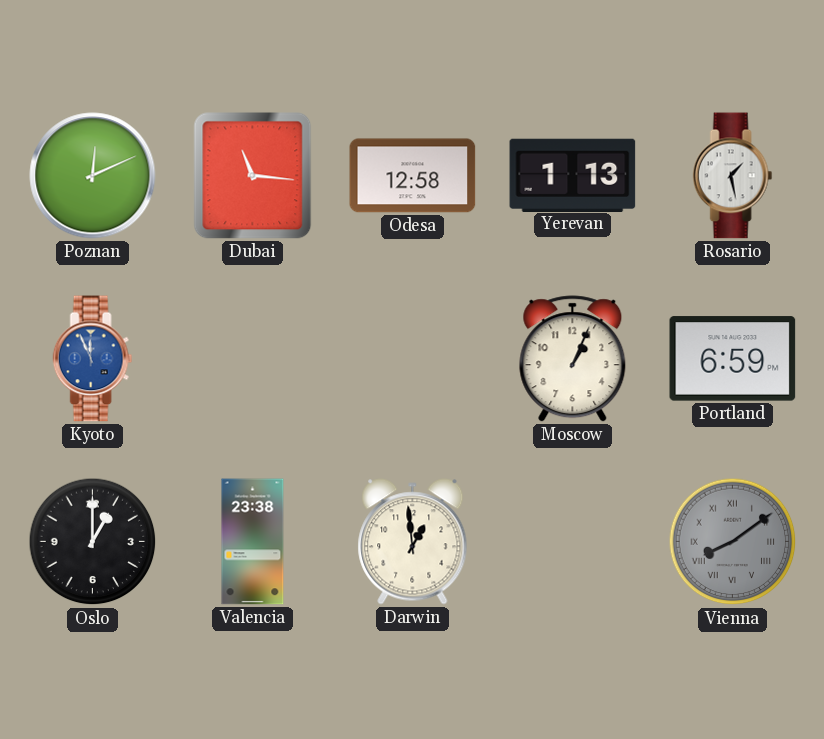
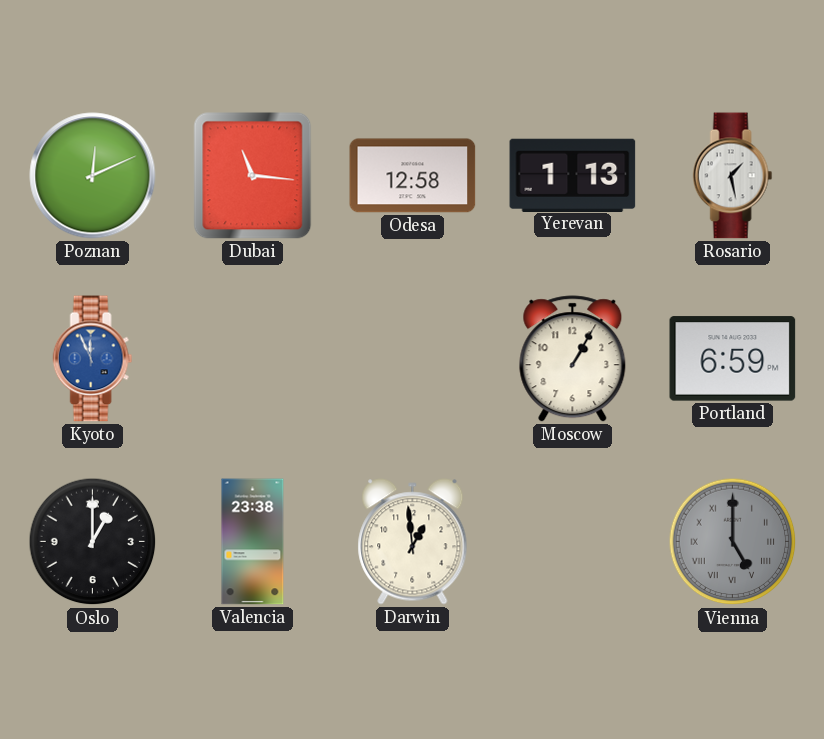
Moscow: 1:04 -> 1:05
Vienna: 8:09 -> 5:00
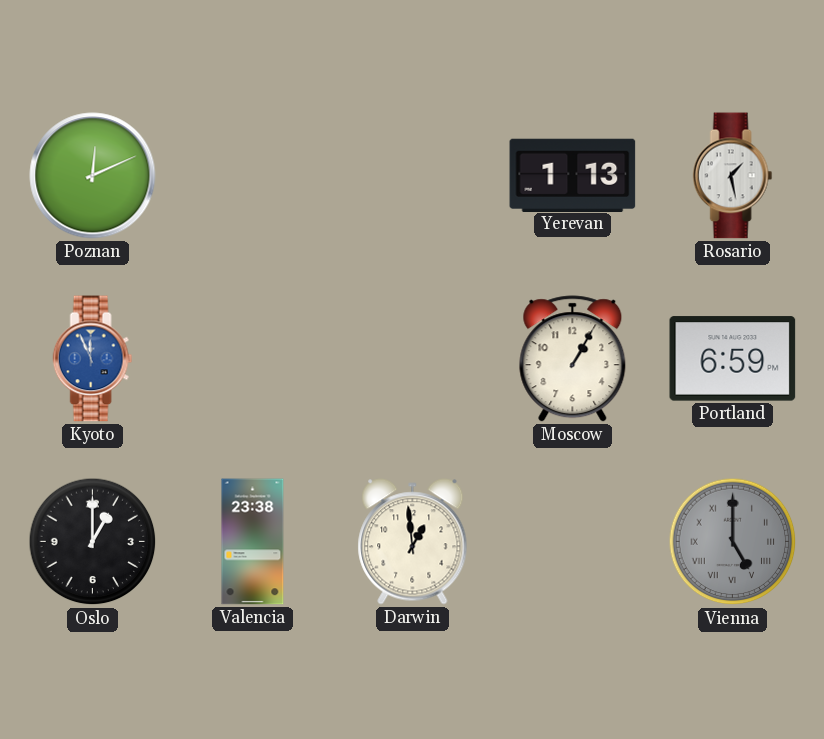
Dubai: 11:16 -> none
Odesa: 12:58 -> none
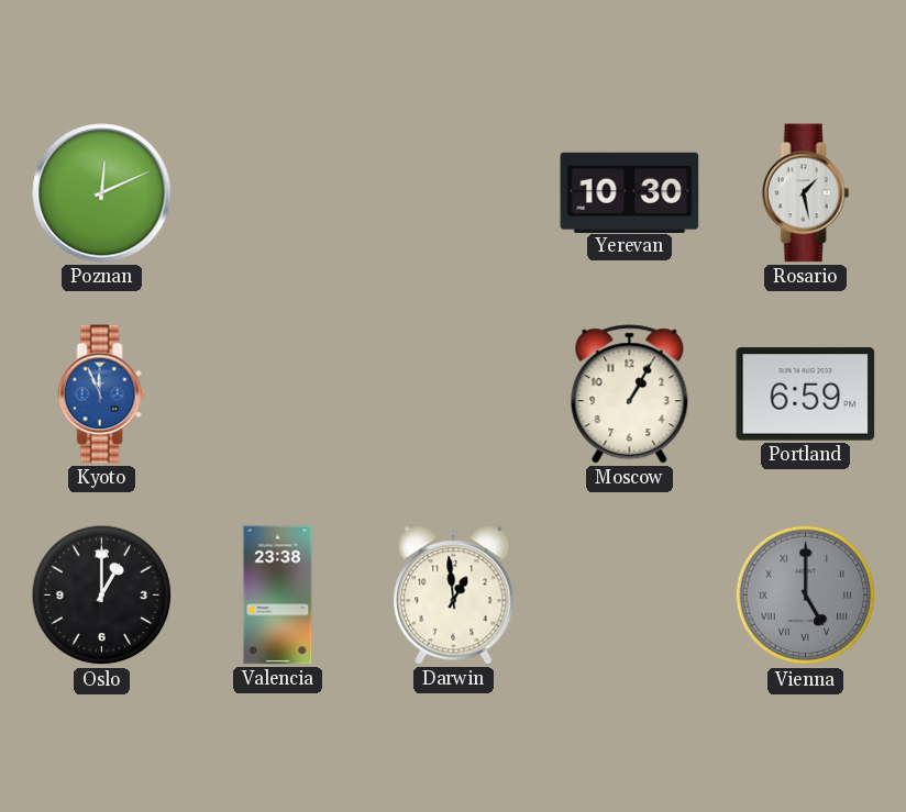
Yerevan: 1:13 -> 10:30
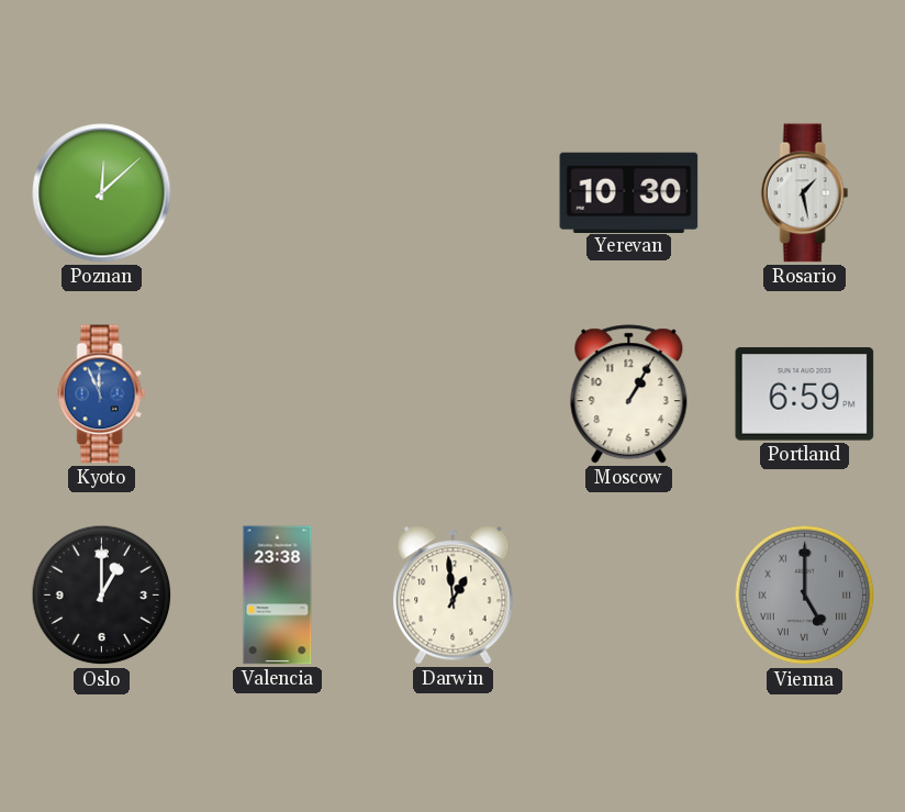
Poznan: 12:11 -> 12:08
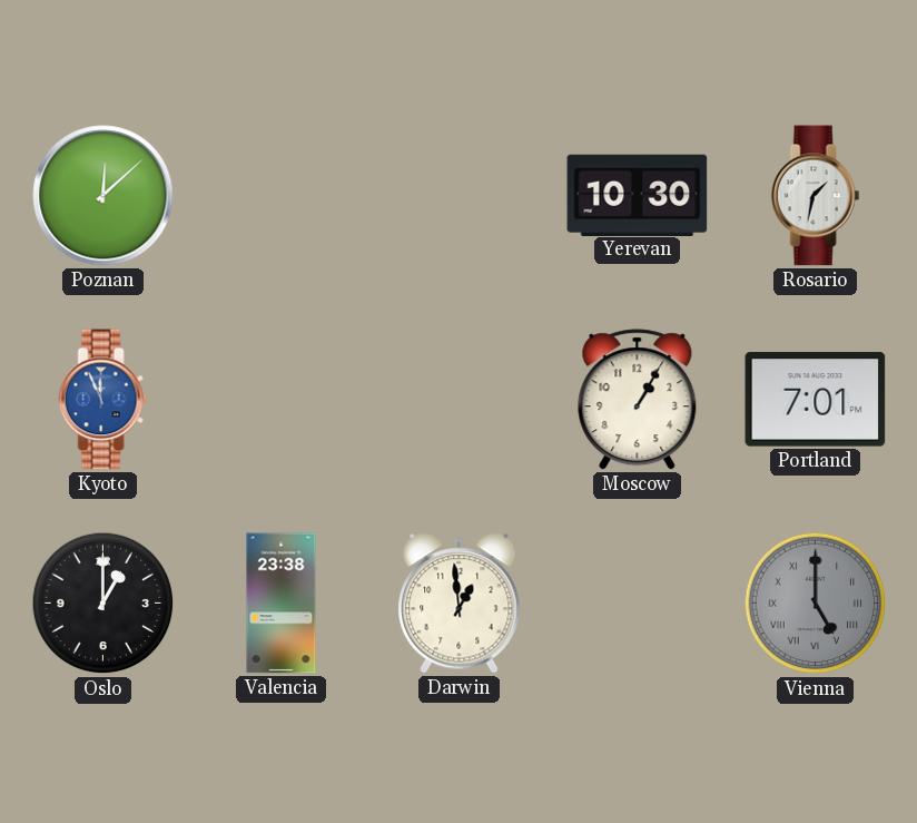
Rosario: 1:28 -> 1:32
Portland: 6:59 -> 7:01
